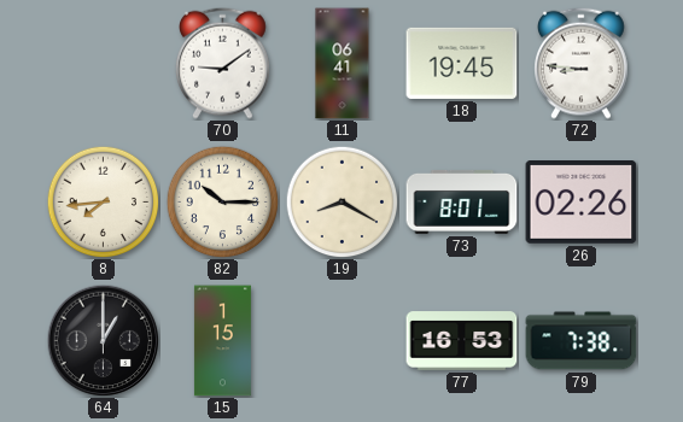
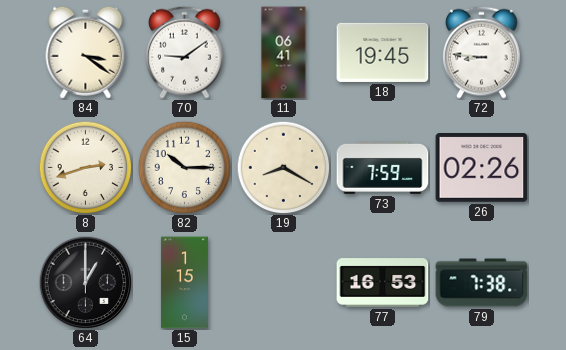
84: none -> 3:21
8: 7:44 -> 2:42
73: 8:01 -> 7:59
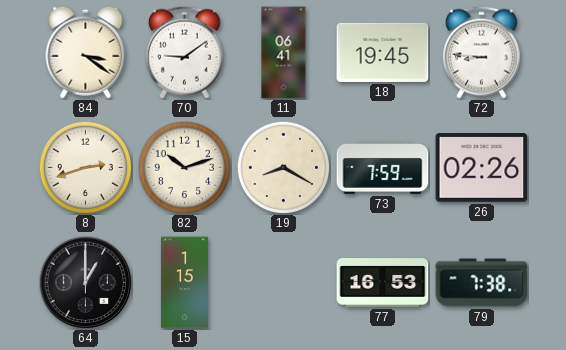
82: 10:15 -> 10:12
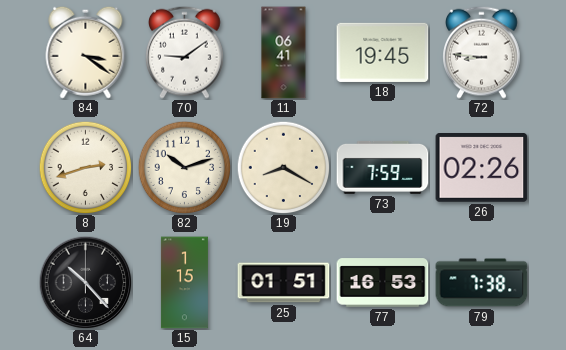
64: 1:00 -> 10:23
25: none -> 01:51
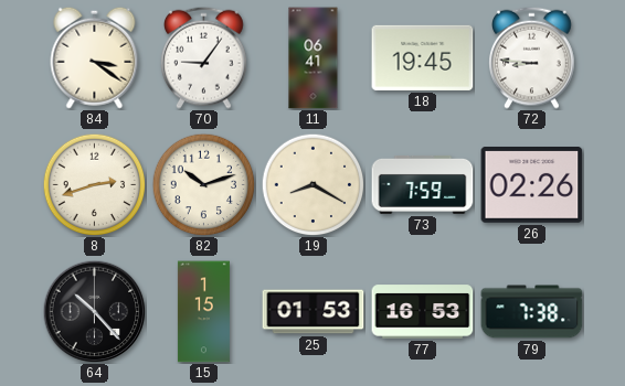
70: 9:09 -> 9:06
25: 01:51 -> 01:53
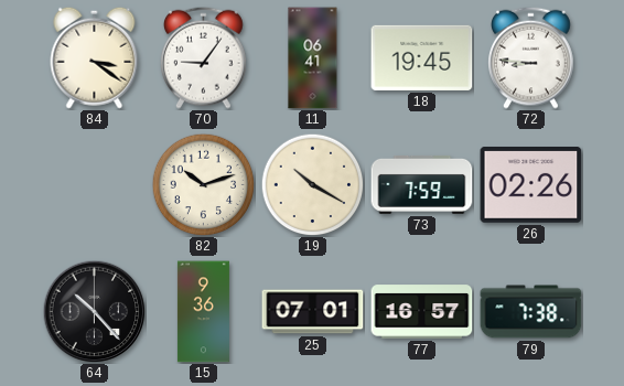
8: 2:42 -> none
19: 8:20 -> 10:20
15: 1:15 -> 9:36
25: 01:53 -> 07:01
77: 16:53 -> 16:57
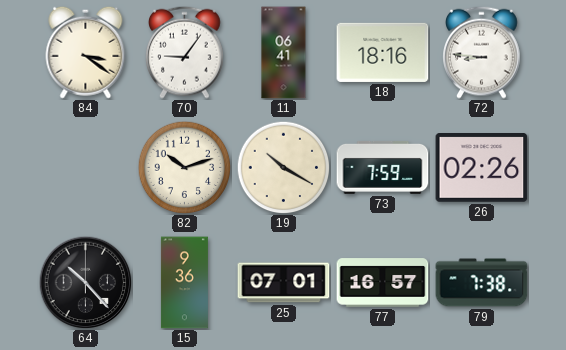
18: 19:45 -> 18:16
